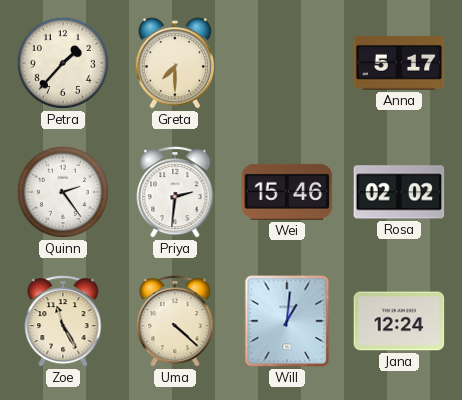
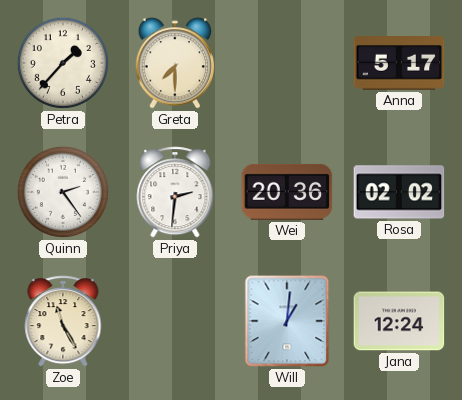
Wei: 15:46 -> 20:36
Uma: 4:22 -> none
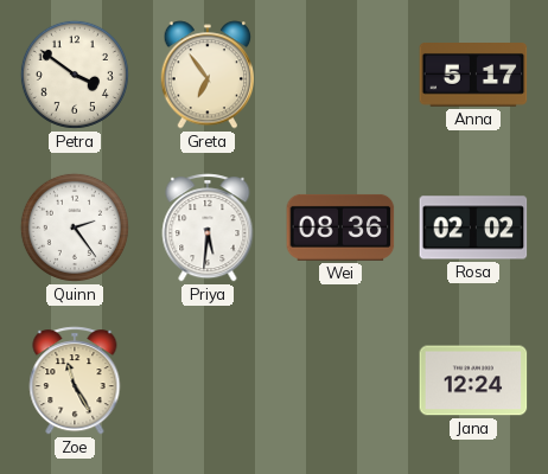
Petra: 1:37 -> 3:51
Greta: 7:30 -> 6:54
Priya: 2:31 -> 5:31
Wei: 20:36 -> 08:36
Will: 1:01 -> none
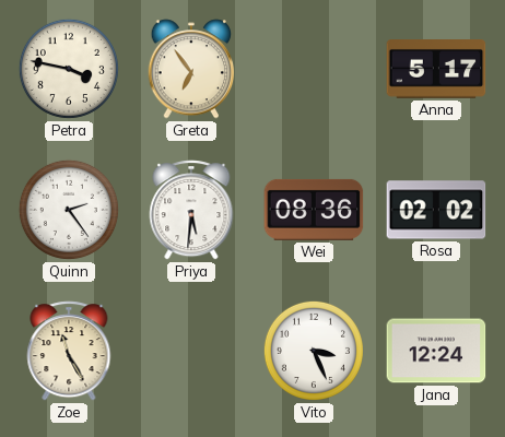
Petra: 3:51 -> 3:47
Vito: none -> 3:26
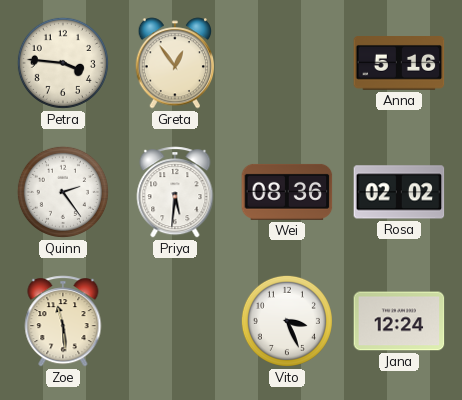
Petra: 3:47 -> 3:46
Greta: 6:54 -> 12:54
Anna: 5:17 -> 5:16
Zoe: 11:25 -> 11:29
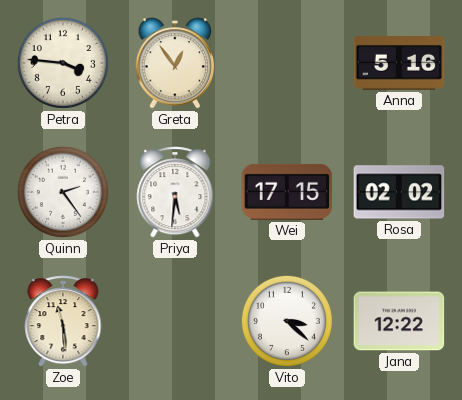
Wei: 08:36 -> 17:15
Vito: 3:26 -> 3:22
Jana: 12:24 -> 12:22
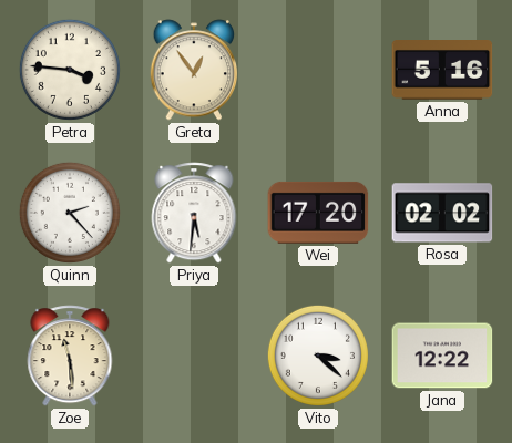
Quinn: 2:24 -> 2:23
Wei: 17:15 -> 17:20
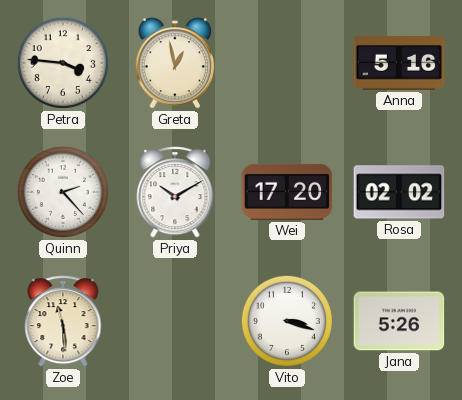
Greta: 12:54 -> 12:58
Priya: 5:31 -> 10:10
Vito: 3:22 -> 3:18
Jana: 12:22 -> 5:26
